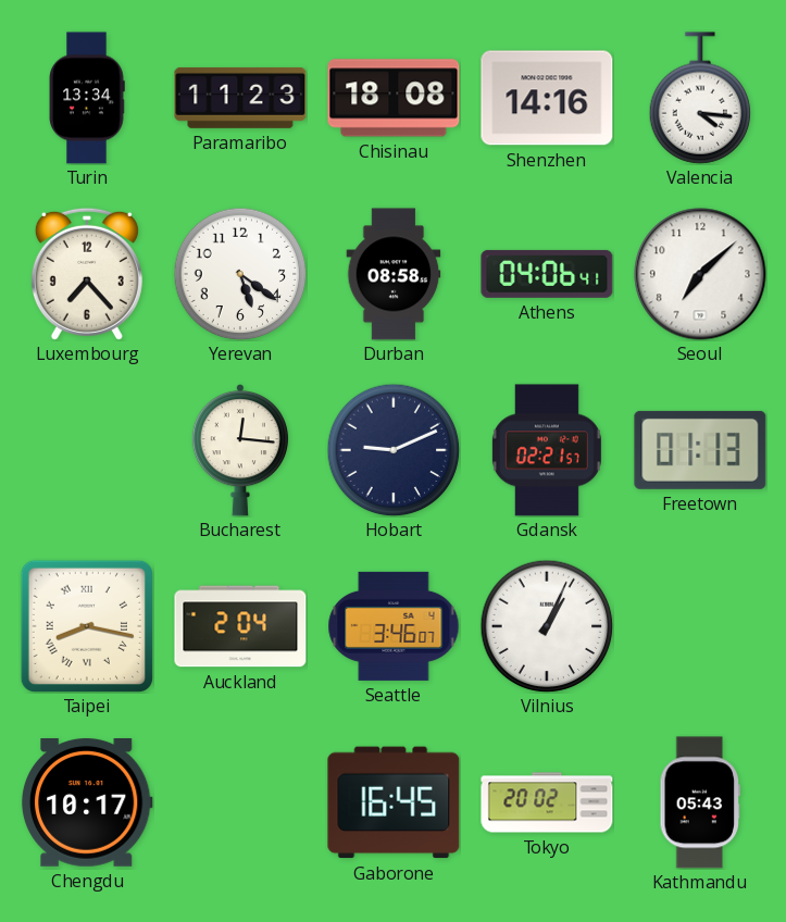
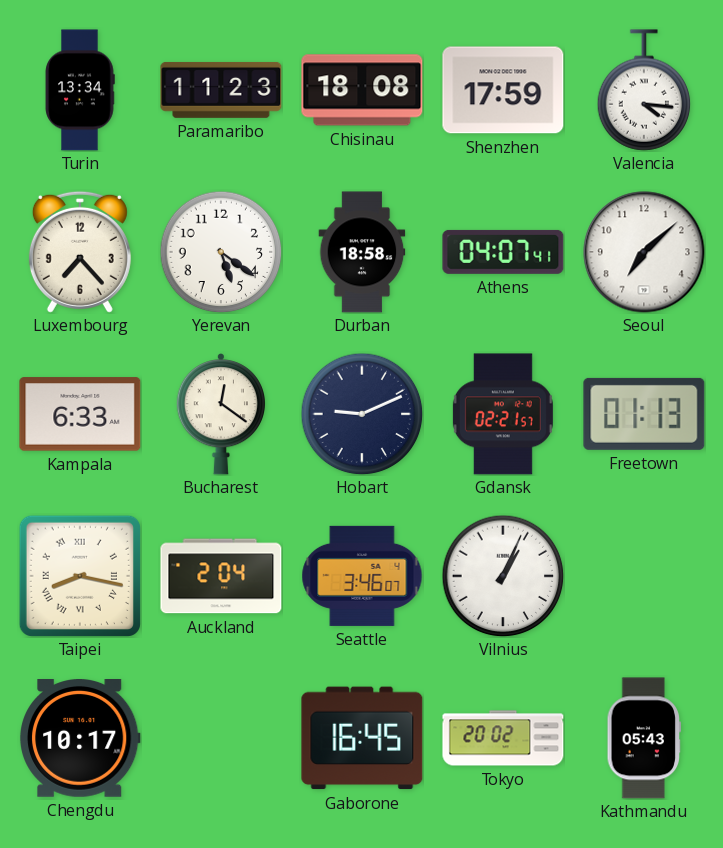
Shenzhen: 14:16 -> 17:59
Durban: 08:58 -> 18:58
Athens: 04:06 -> 04:07
Kampala: none -> 6:33
Bucharest: 12:16 -> 12:21
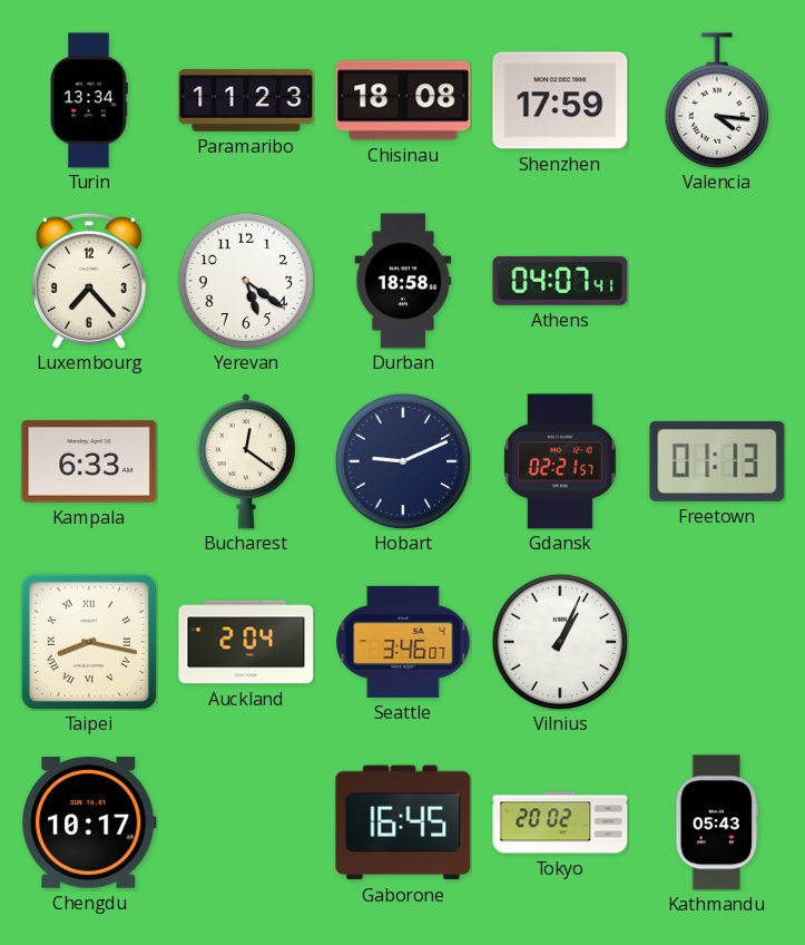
Seoul: 7:08 -> none
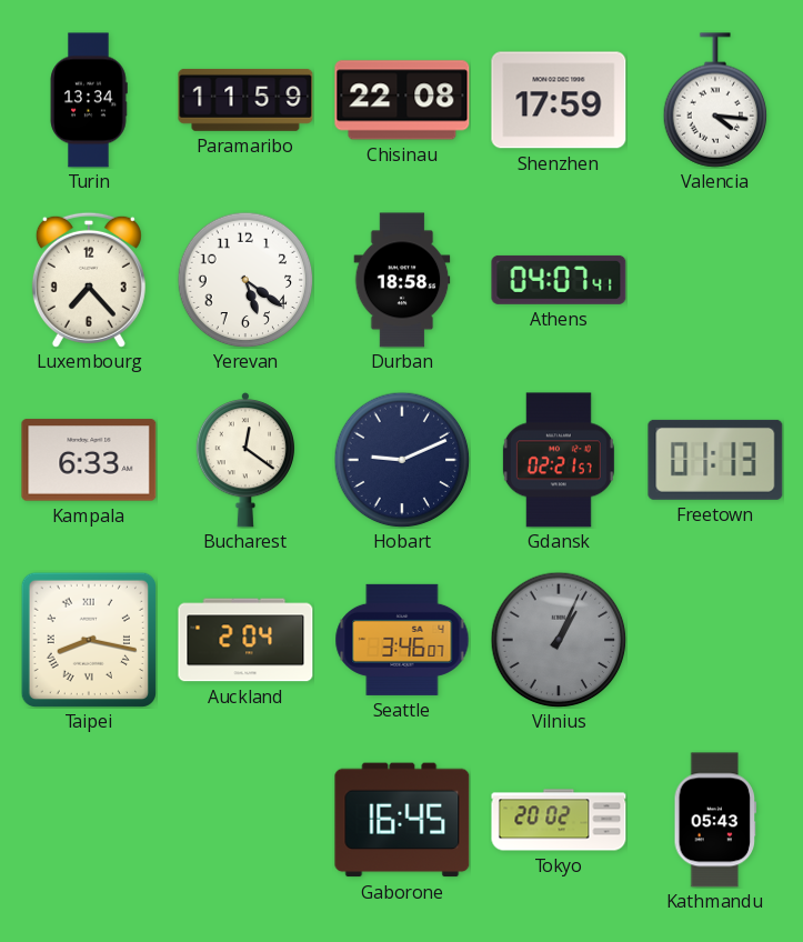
Paramaribo: 11:23 -> 11:59
Chisinau: 18:08 -> 22:08
Vilnius dial: white -> grey
Chengdu: 10:17 -> none
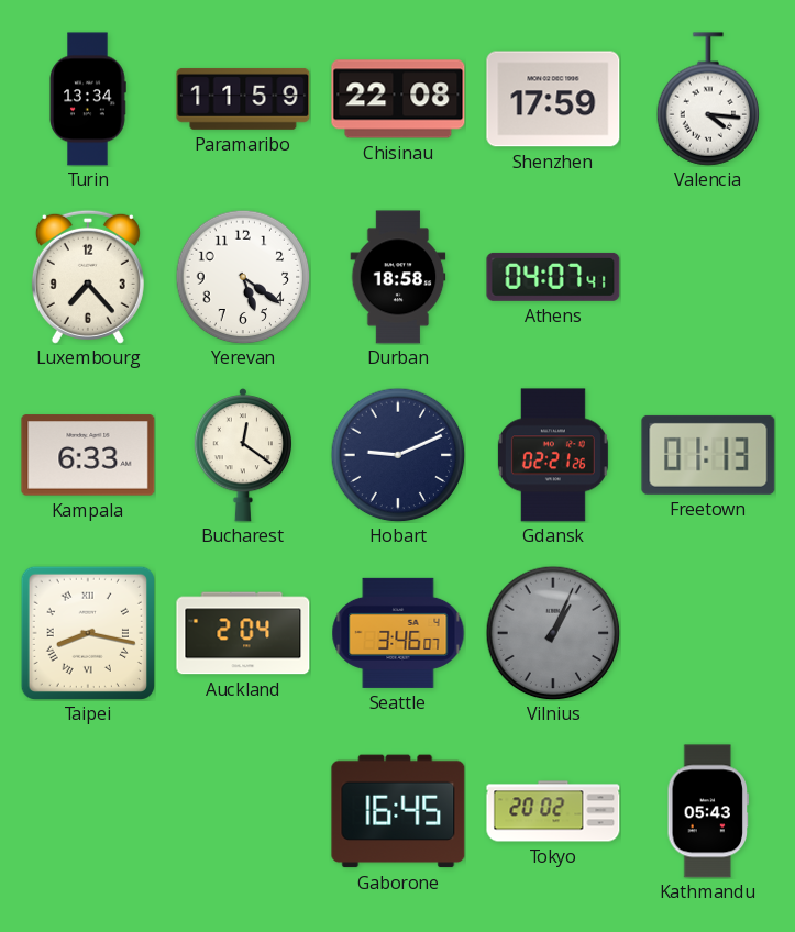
Gdansk: 02:21:57 -> 02:21:26
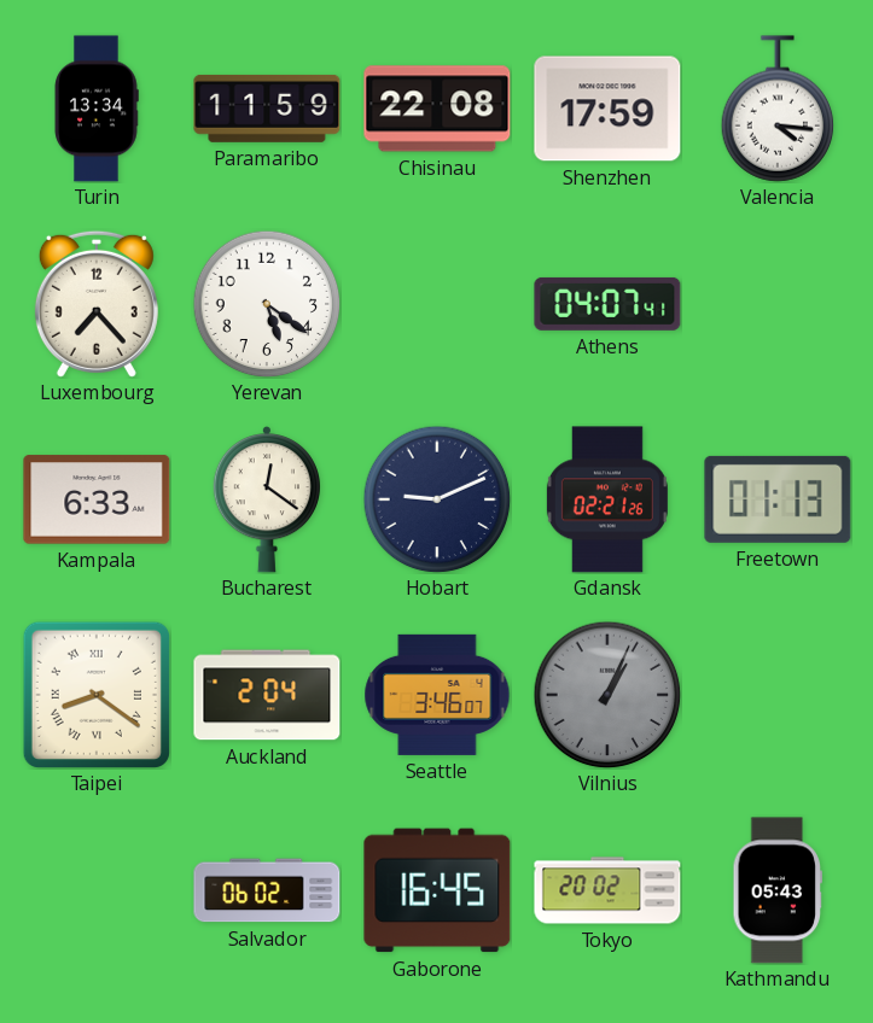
Durban: 18:58 -> none
Taipei: 8:17 -> 8:21
Salvador: none -> 06:02
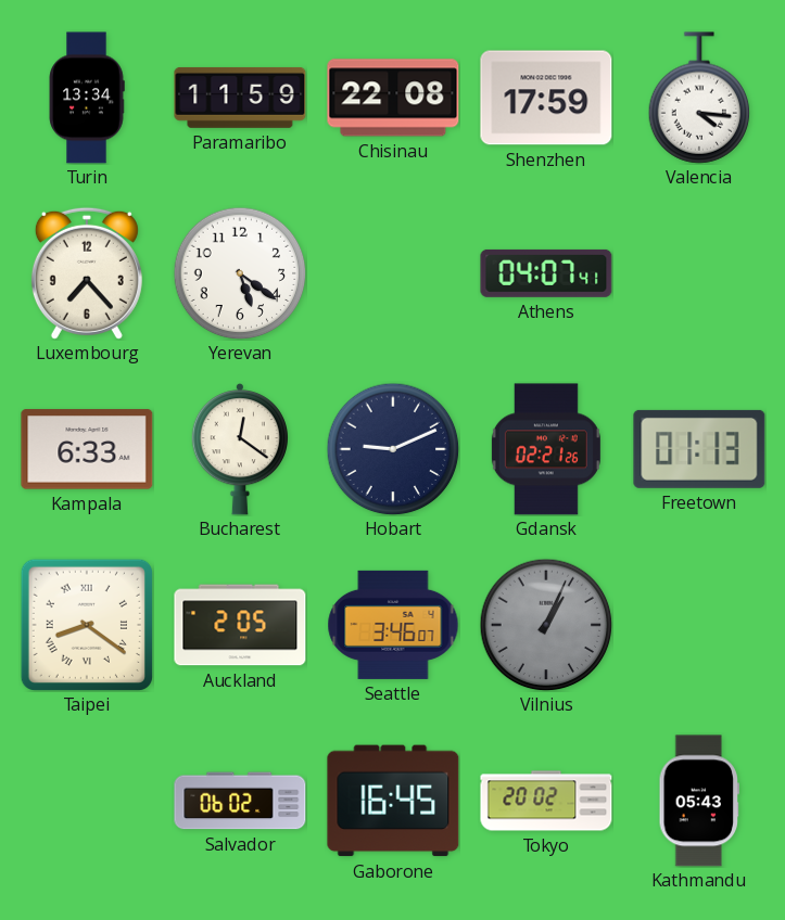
Auckland: 2:04 -> 2:05
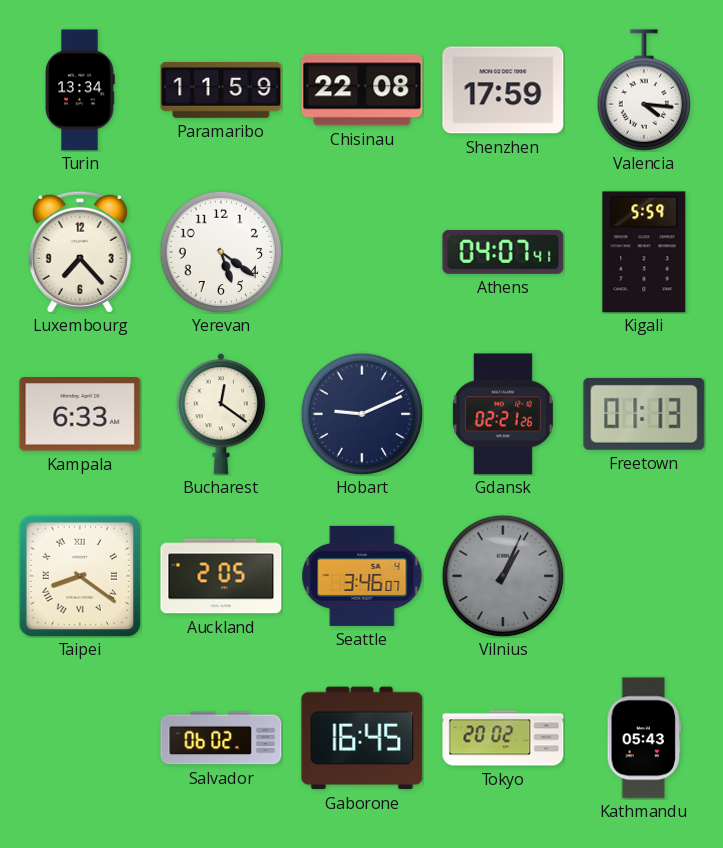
Kigali: none -> 5:59
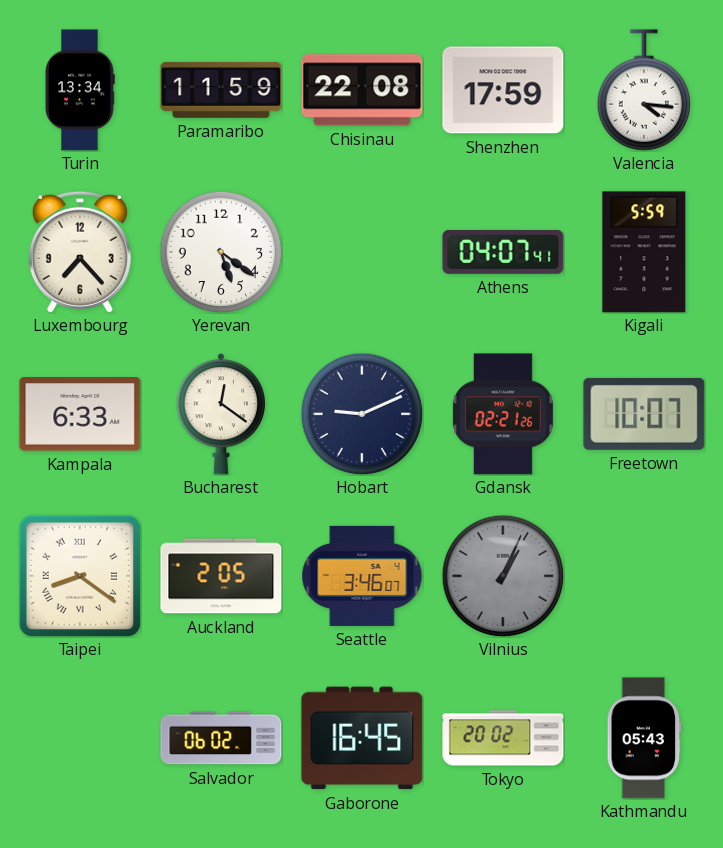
Freetown: 01:13 -> 10:07
